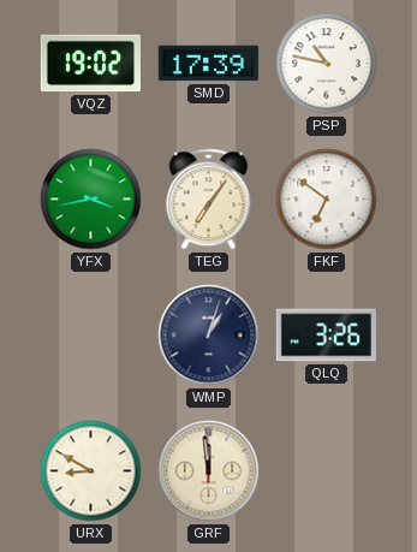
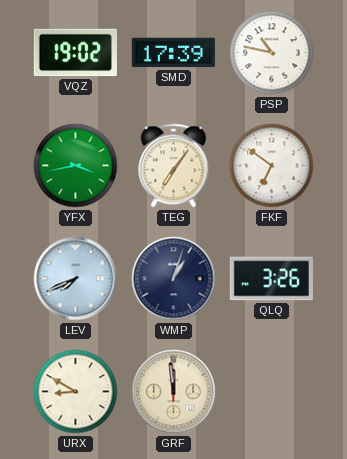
LEV: none -> 7:41
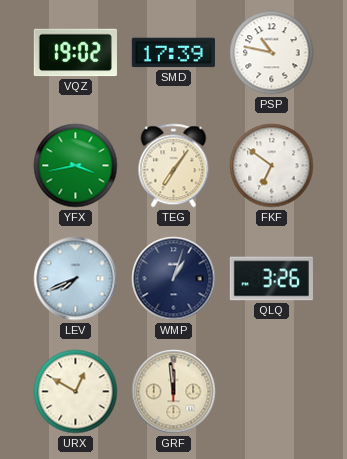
URX: 8:50 -> 12:50
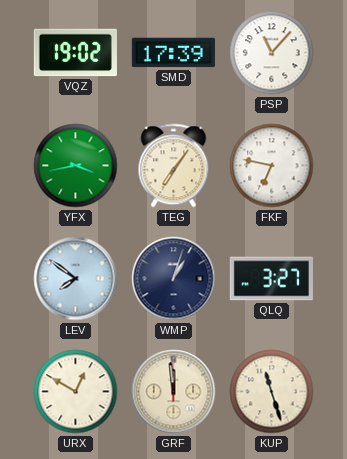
PSP: 10:47 -> 11:07
FKF: 6:51 -> 6:47
LEV: 7:41 -> 7:51
QLQ: 3:26 -> 3:27
KUP: none -> 11:27
